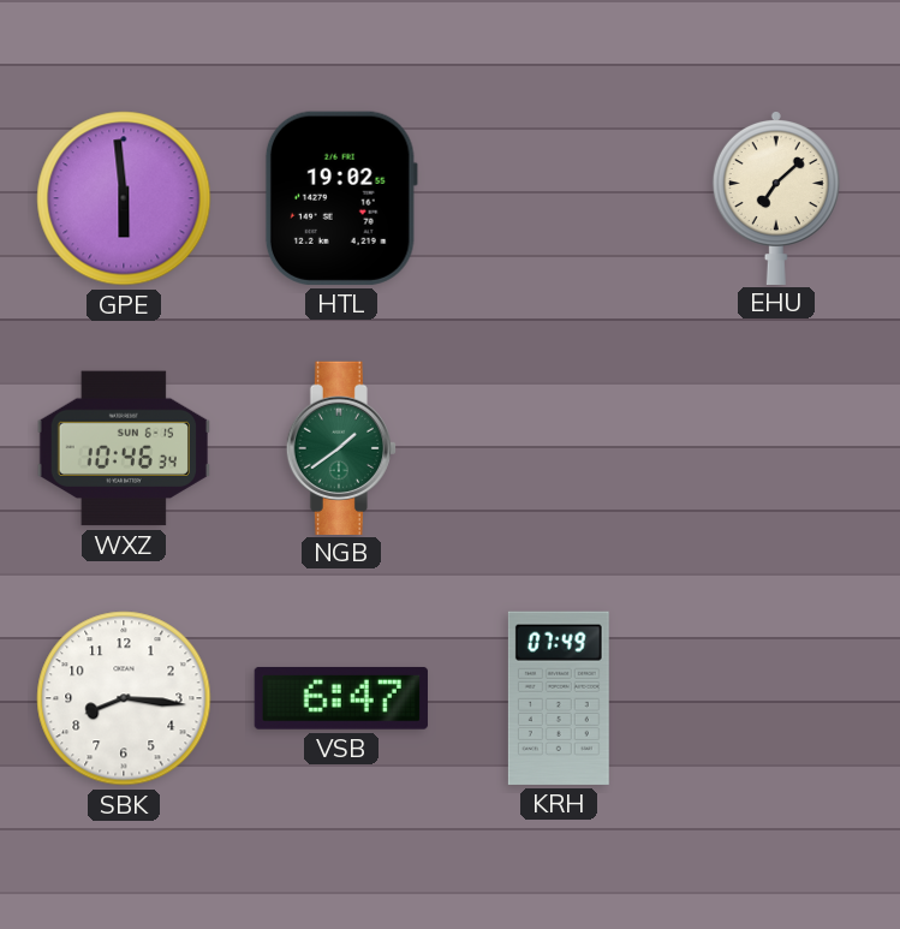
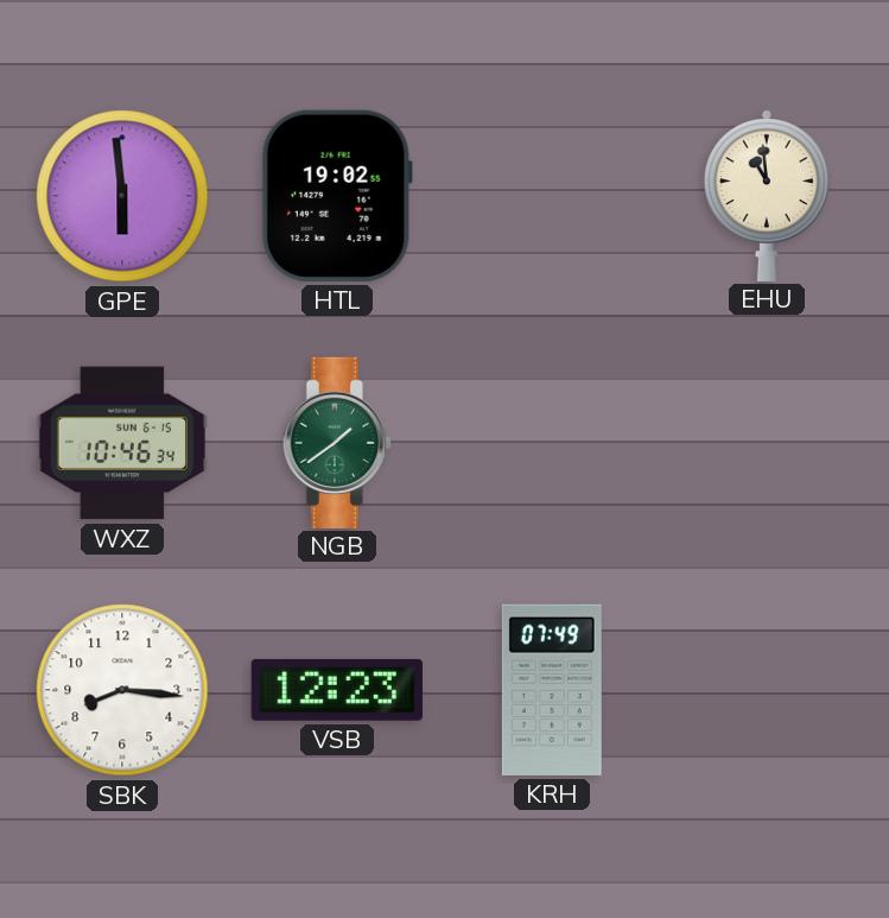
EHU: 7:08 -> 10:59
VSB: 6:47 -> 12:23
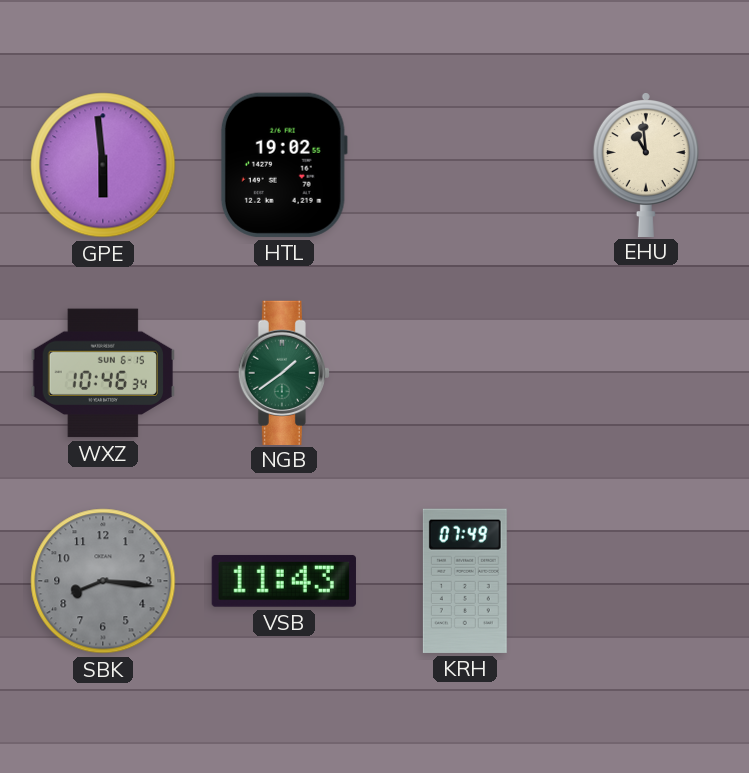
SBK dial: white -> grey
VSB: 12:23 -> 11:43
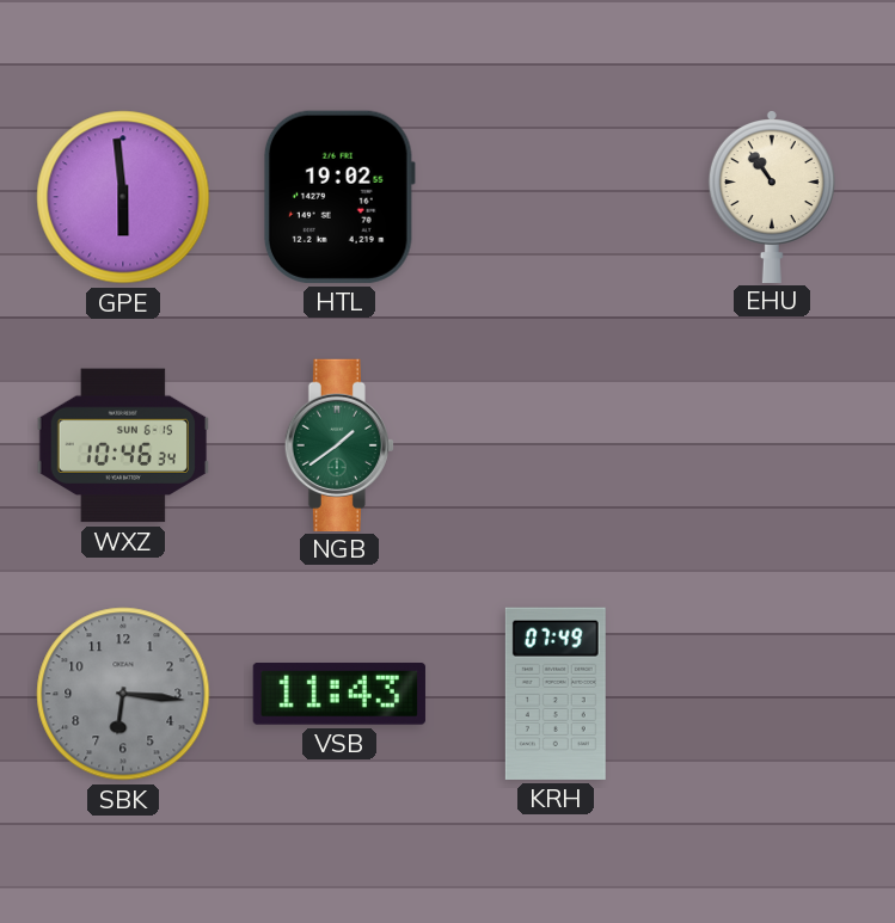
EHU: 10:59 -> 10:54
SBK: 8:16 -> 6:16
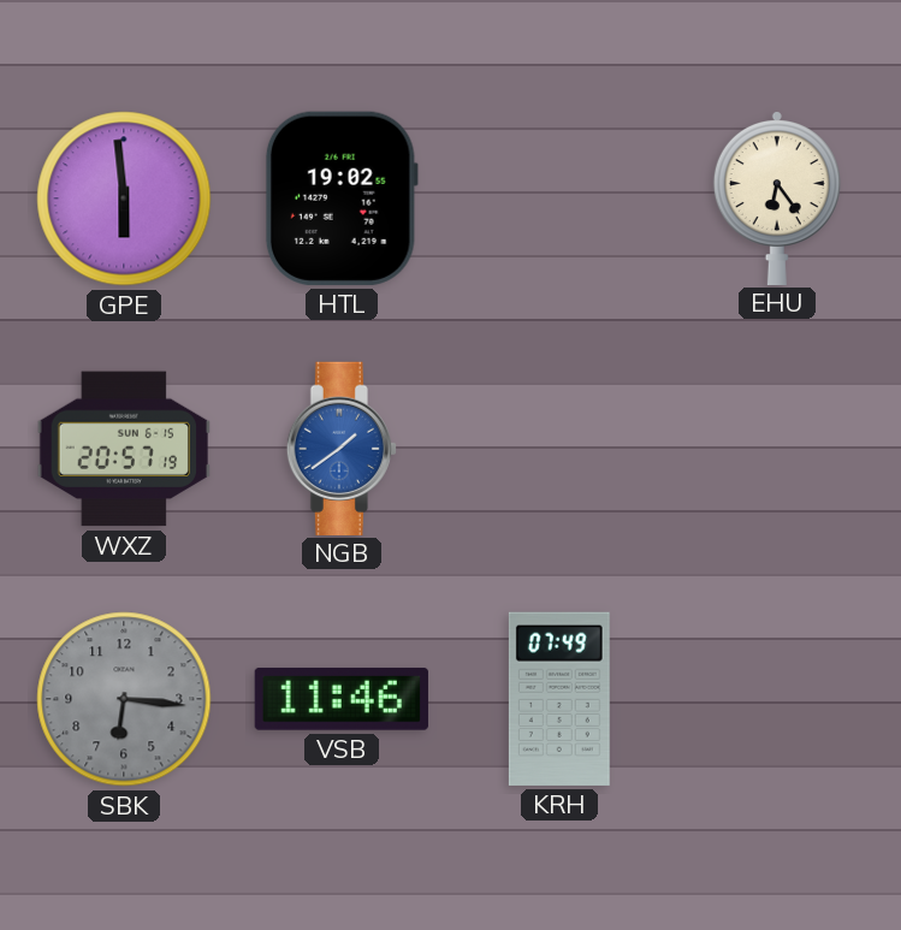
EHU: 10:54 -> 6:24
WXZ: 10:46 -> 20:57
NGB dial: green -> blue
VSB: 11:43 -> 11:46
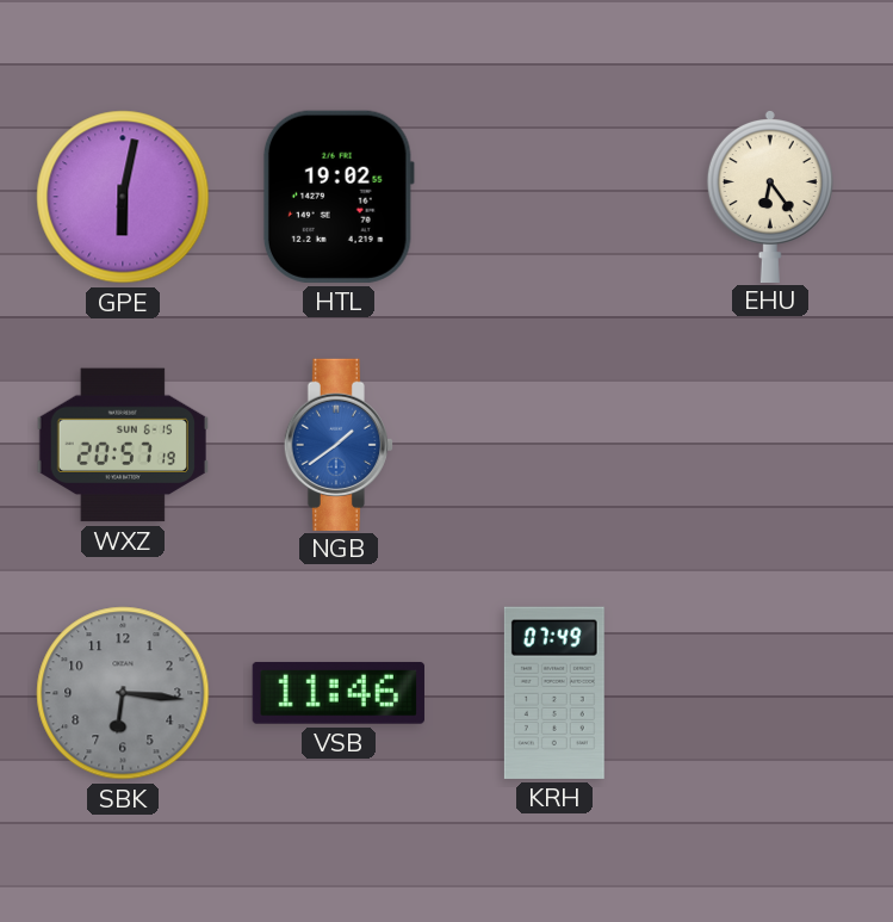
GPE: 5:59 -> 6:02
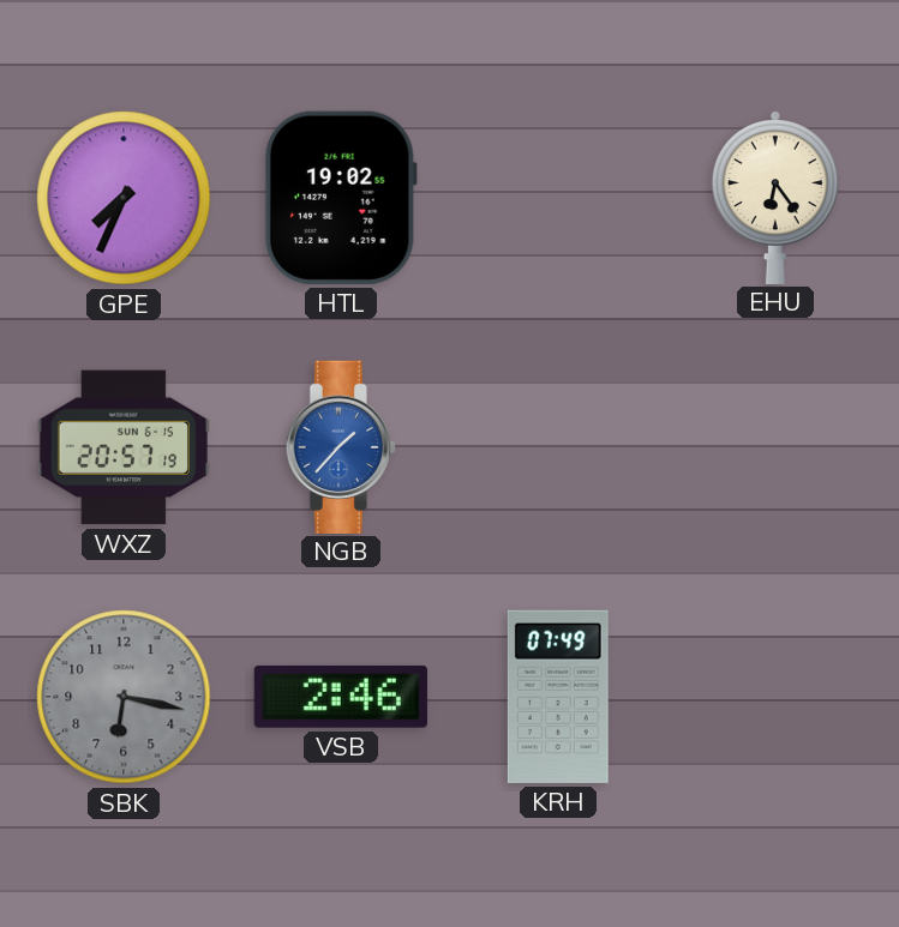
GPE: 6:02 -> 7:34
NGB: 1:39 -> 1:37
SBK: 6:16 -> 6:17
VSB: 11:46 -> 2:46
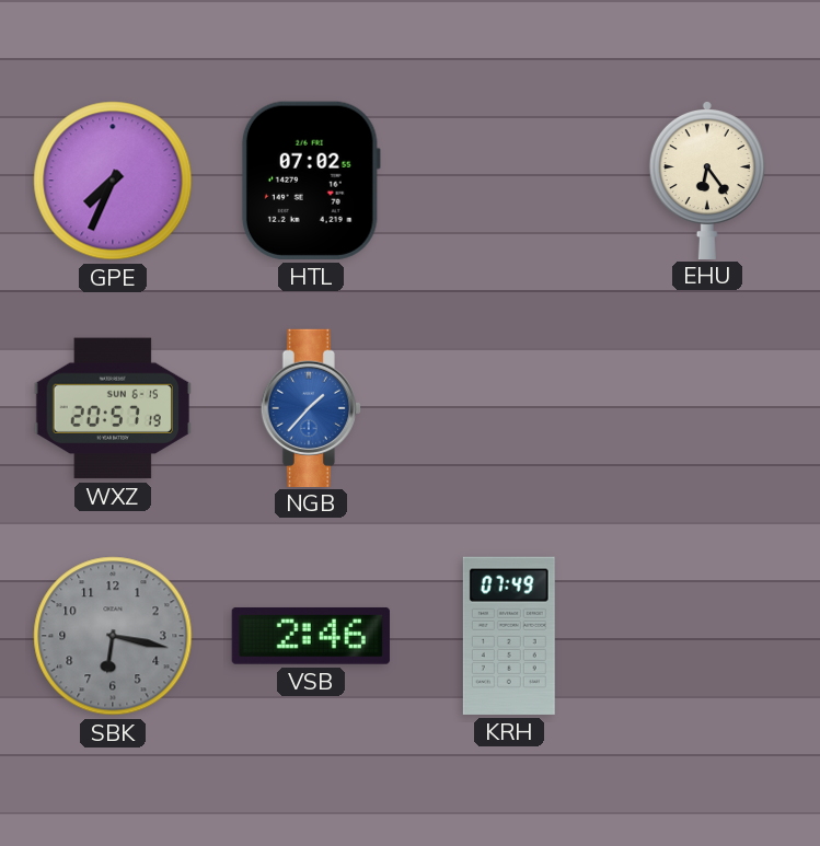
HTL: 19:02 -> 07:02
